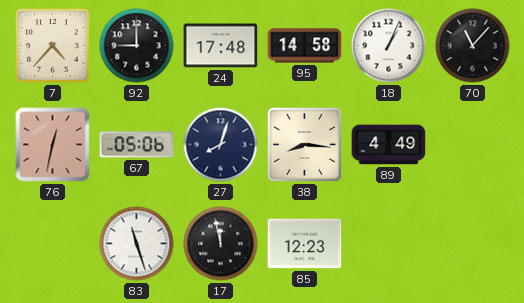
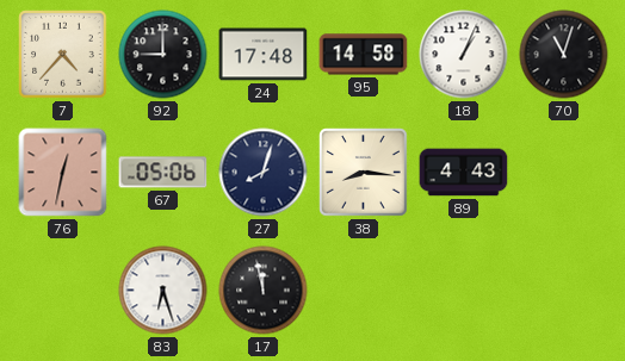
70: 11:07 -> 11:03
89: 4:49 -> 4:43
83: 11:27 -> 6:27
85: 12:23 -> none
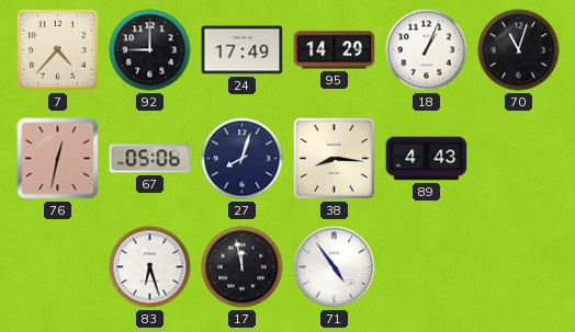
24: 17:48 -> 17:49
95: 14:58 -> 14:29
71: none -> 4:54
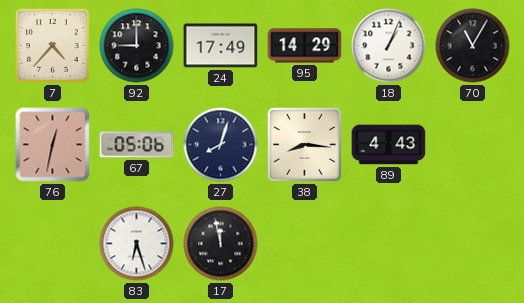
70: 11:03 -> 11:05
71: 4:54 -> none
